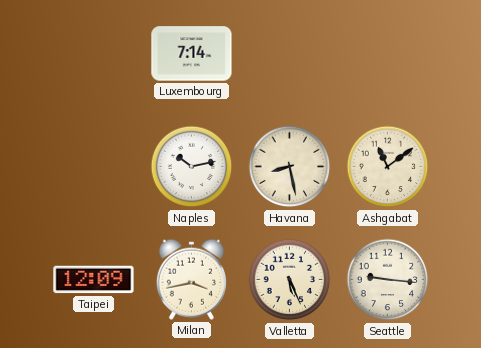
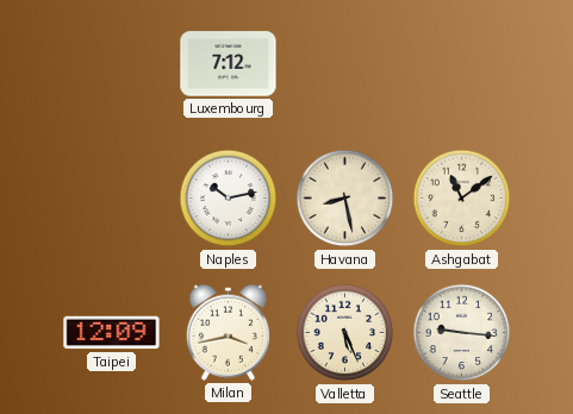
Luxembourg: 7:14 -> 7:12
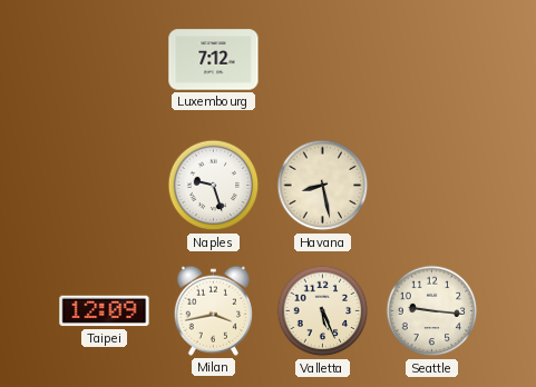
Naples: 10:13 -> 9:27
Ashgabat: 11:09 -> none
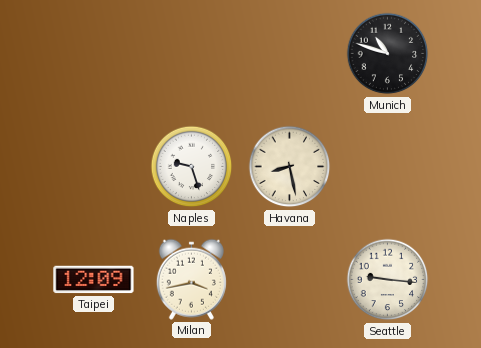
Luxembourg: 7:12 -> none
Munich: none -> 10:48
Valletta: 5:26 -> none
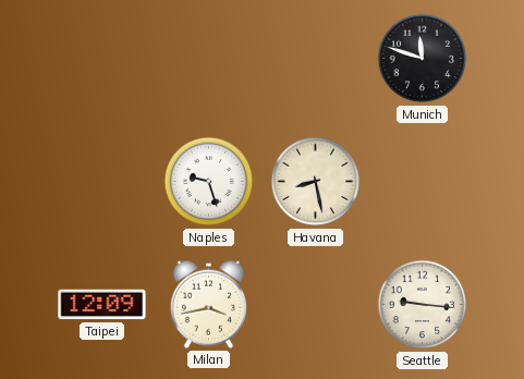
Munich: 10:48 -> 11:48
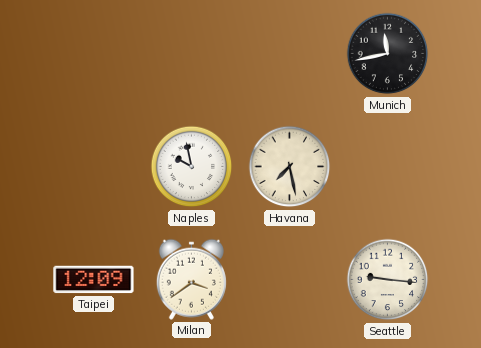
Munich: 11:48 -> 11:43
Naples: 9:27 -> 9:58
Havana: 8:28 -> 7:28
Milan: 3:43 -> 3:39
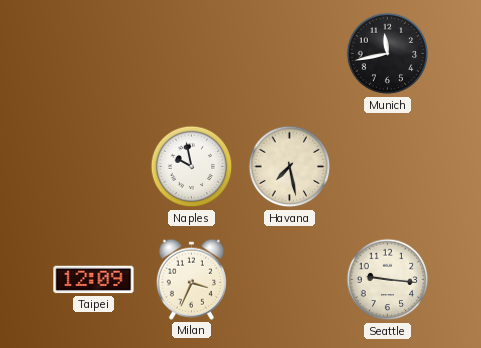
Milan: 3:39 -> 3:34
